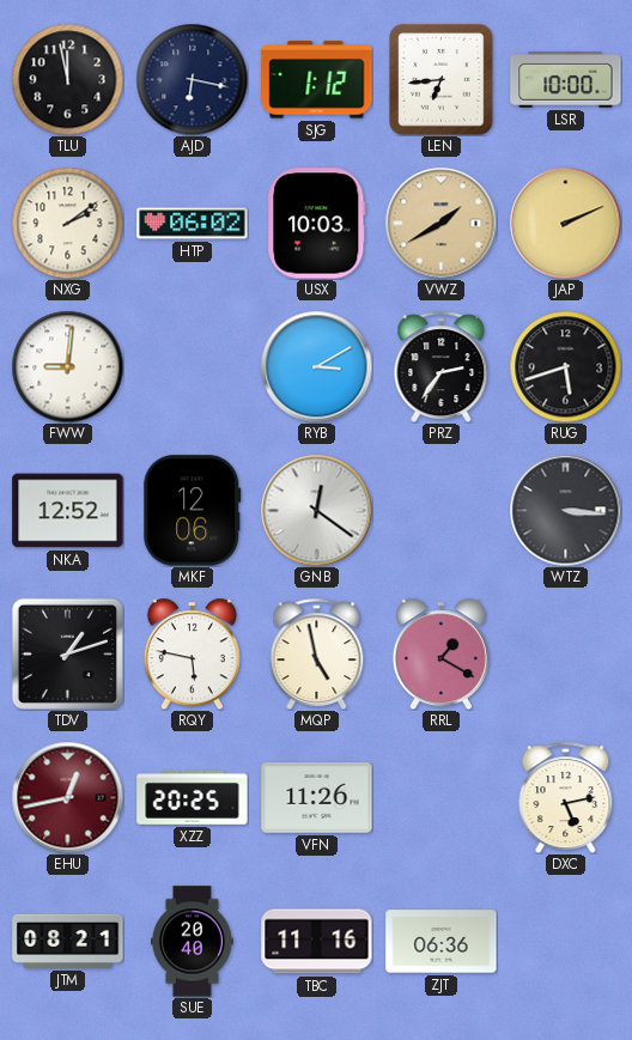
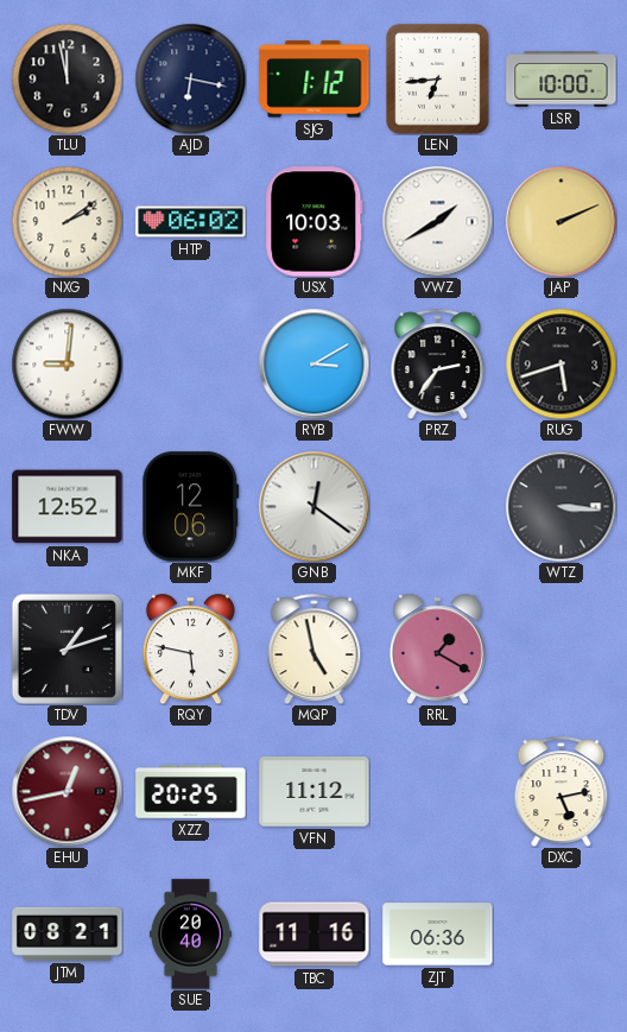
VWZ dial: champagne -> white
VFN: 11:26 -> 11:12
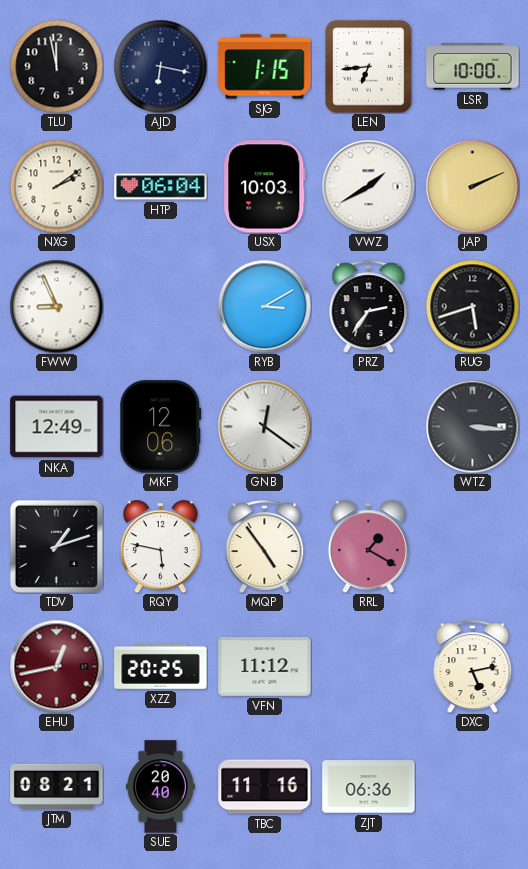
SJG: 1:12 -> 1:15
HTP: 06:02 -> 06:04
FWW: 9:01 -> 8:56
NKA: 12:52 -> 12:49
MQP: 4:58 -> 4:54
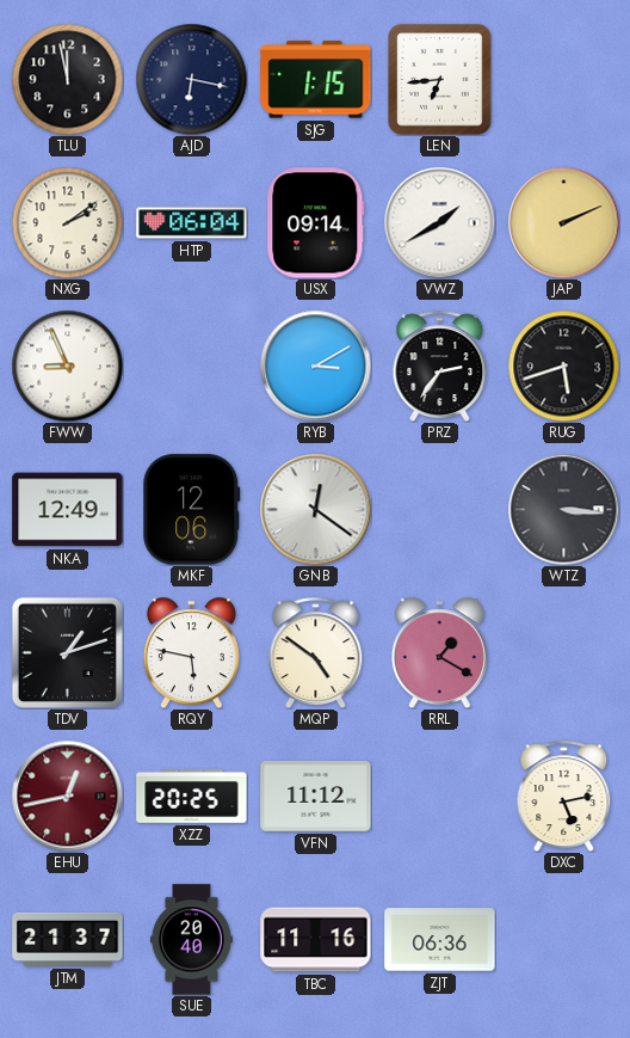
LSR: 10:00 -> none
USX: 10:03 -> 09:14
MQP: 4:54 -> 4:51
JTM: 08:21 -> 21:37
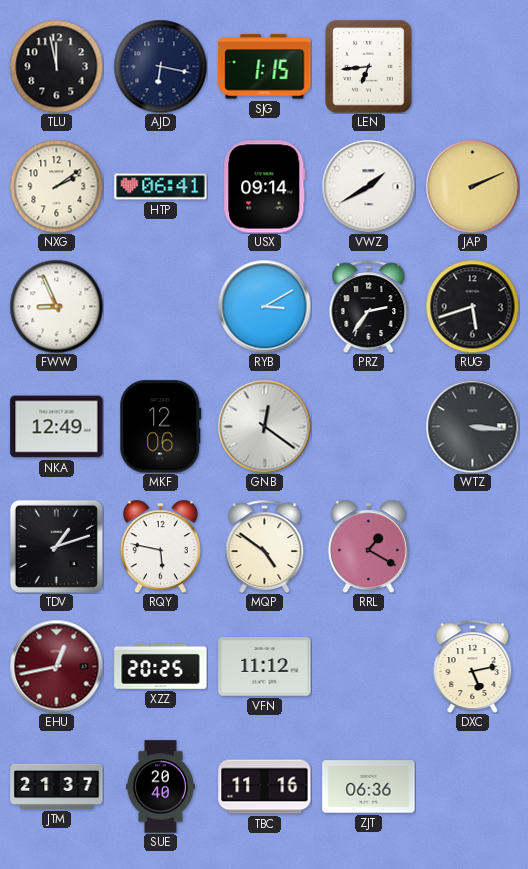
HTP: 06:04 -> 06:41
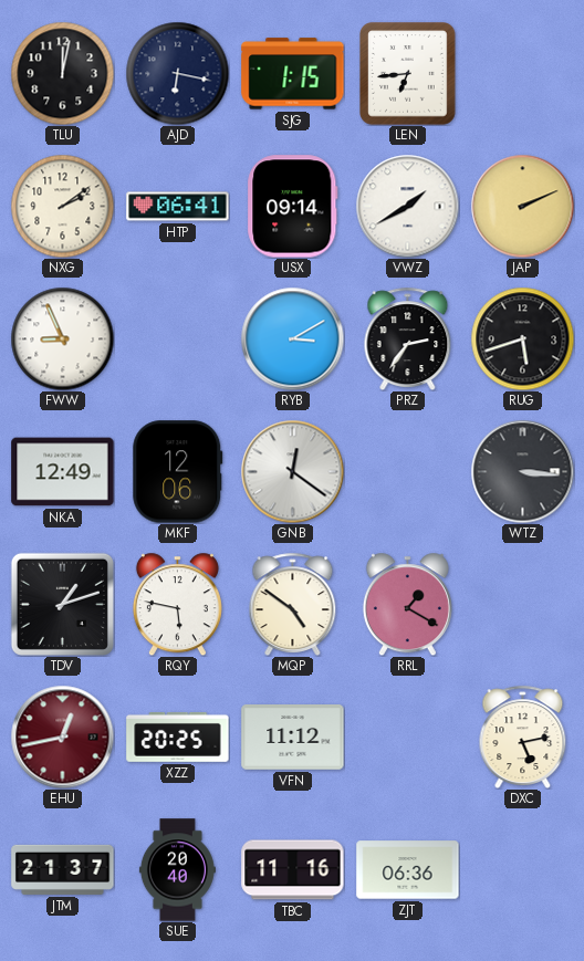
TLU: 11:58 -> 12:02
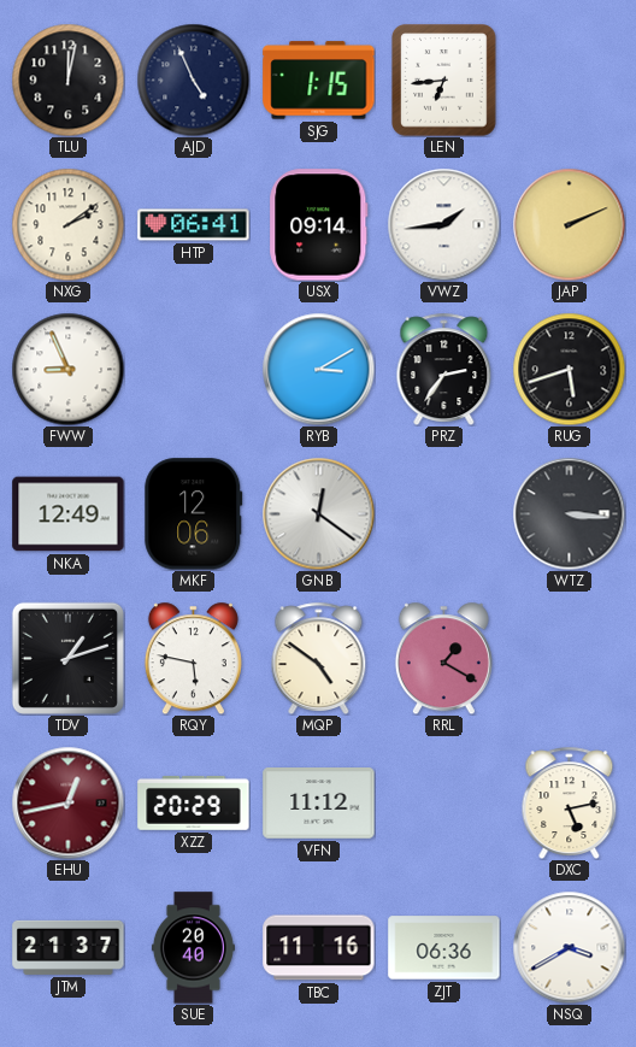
AJD: 6:17 -> 4:56
VWZ: 1:40 -> 1:44
XZZ: 20:25 -> 20:29
NSQ: none -> 3:40
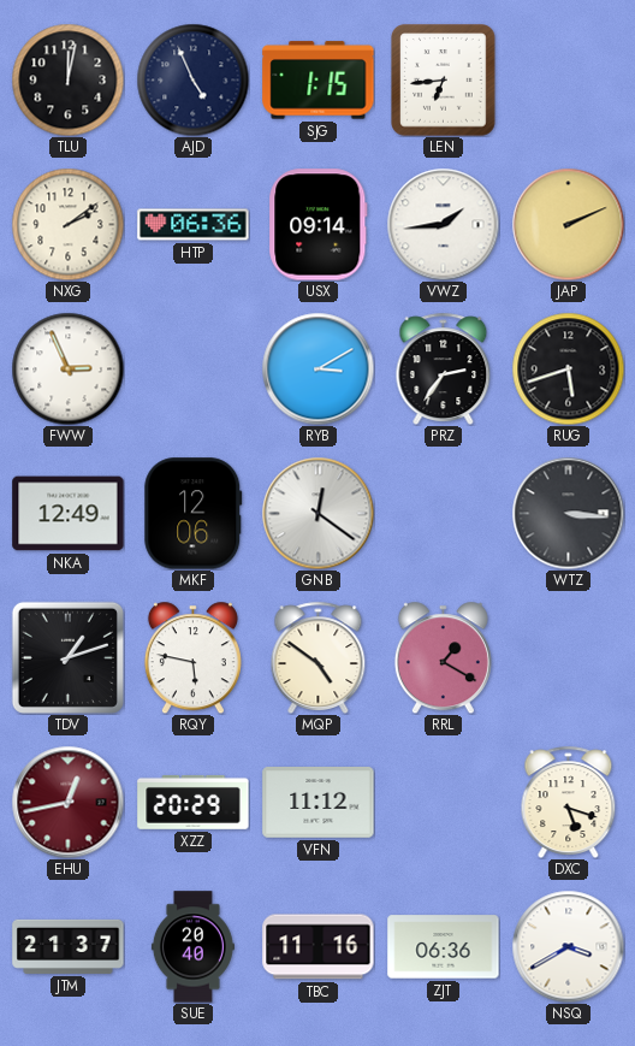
HTP: 06:41 -> 06:36
FWW: 8:56 -> 2:56
DXC: 5:13 -> 5:18
